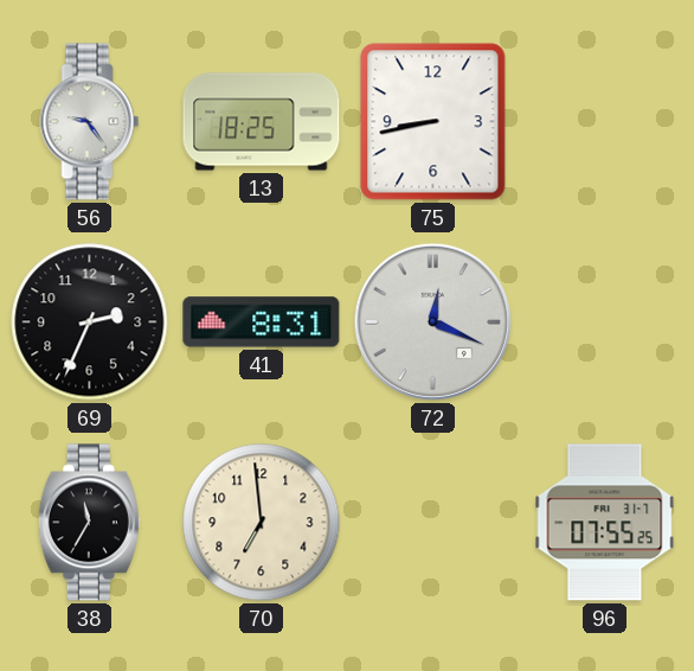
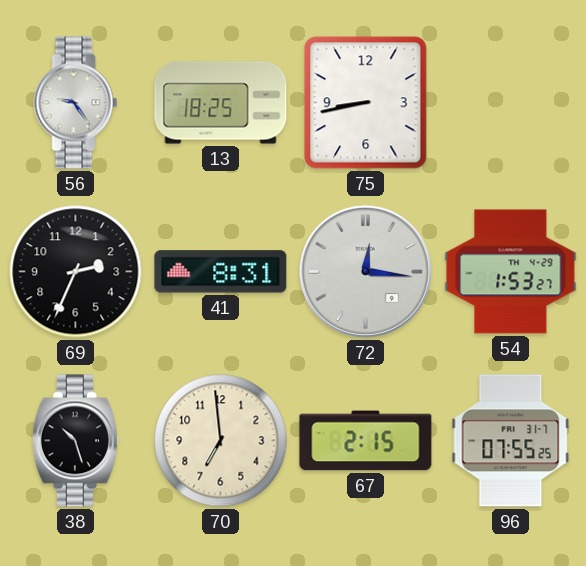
72: 12:19 -> 12:16
54: none -> 1:53
38: 11:35 -> 10:27
67: none -> 2:15
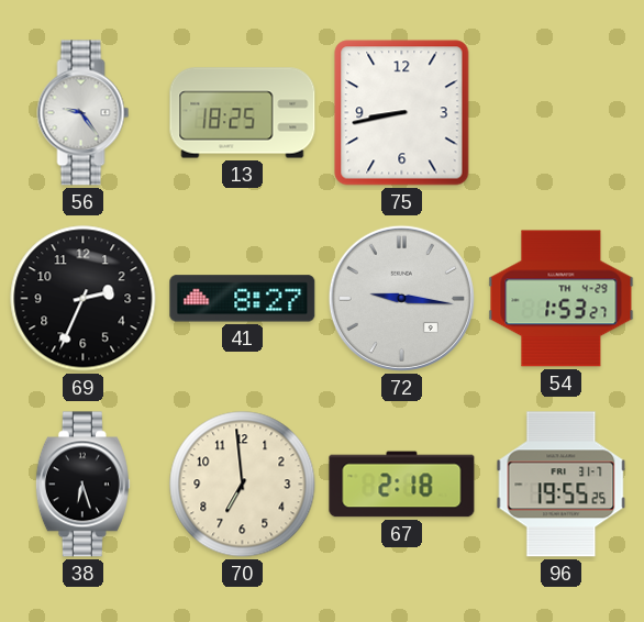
41: 8:31 -> 8:27
72: 12:16 -> 9:16
38: 10:27 -> 6:27
67: 2:15 -> 2:18
96: 07:55 -> 19:55
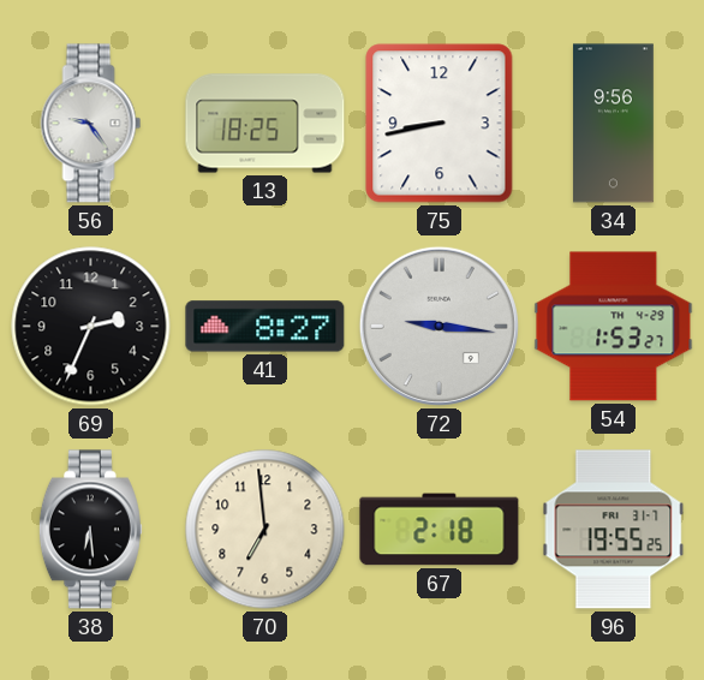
34: none -> 9:56
38: 6:27 -> 6:29
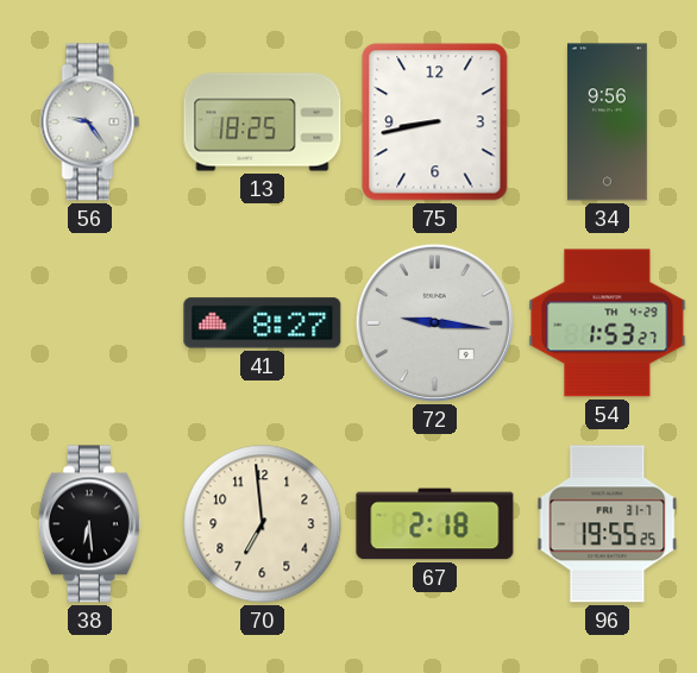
69: 2:34 -> none
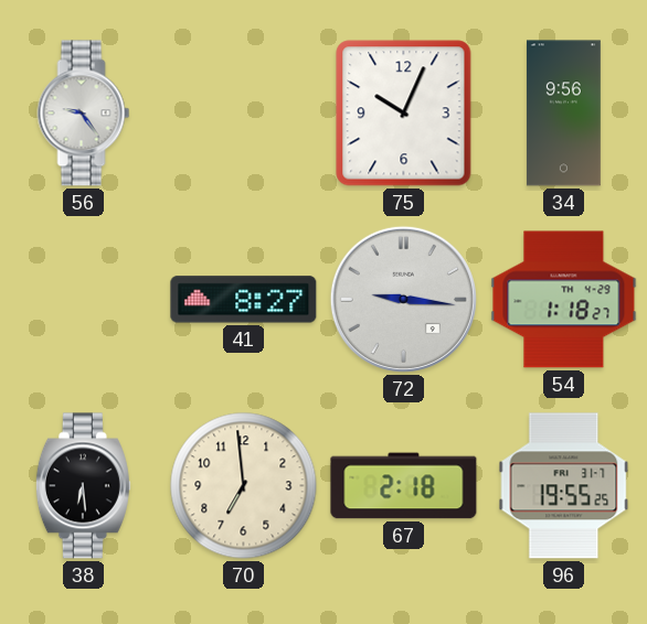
13: 18:25 -> none
75: 8:43 -> 10:04
54: 1:53 -> 1:18
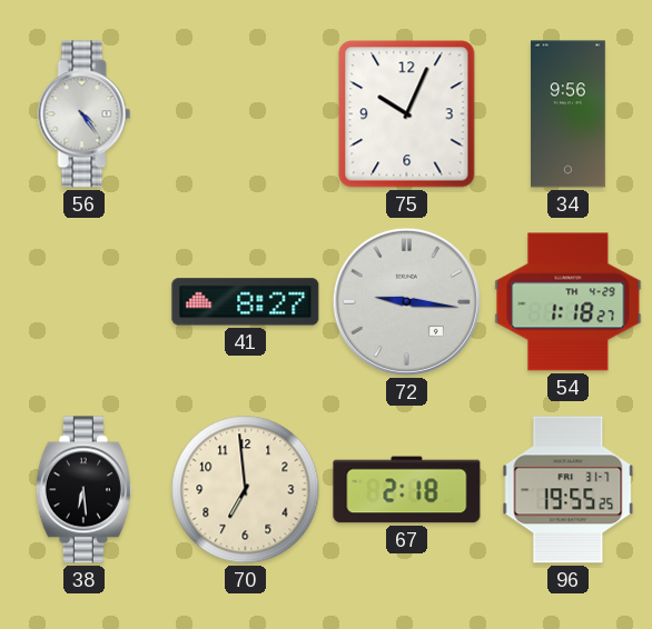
56: 9:24 -> 4:24
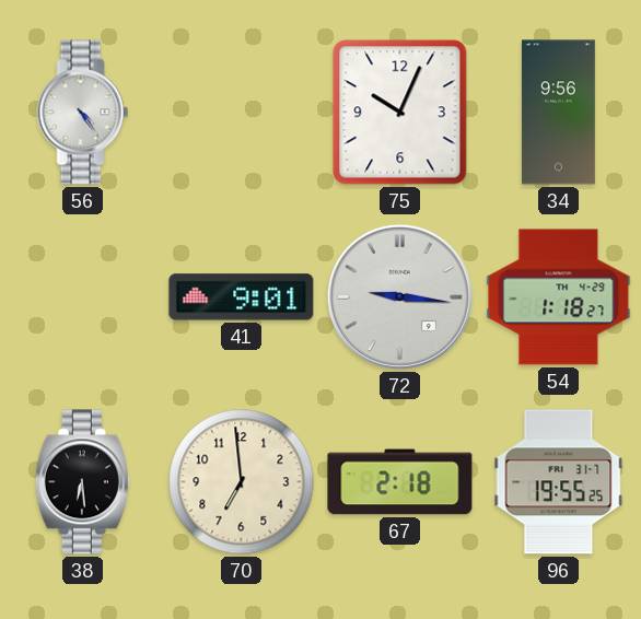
41: 8:27 -> 9:01
